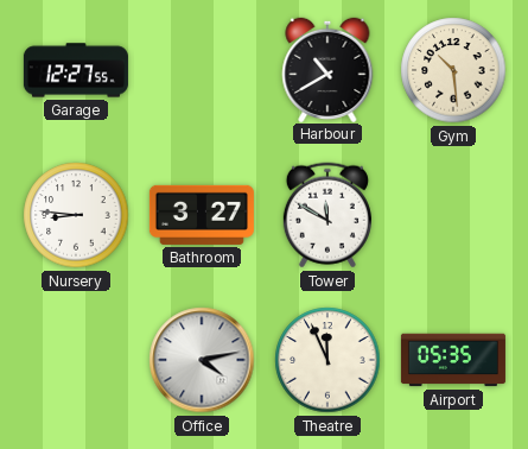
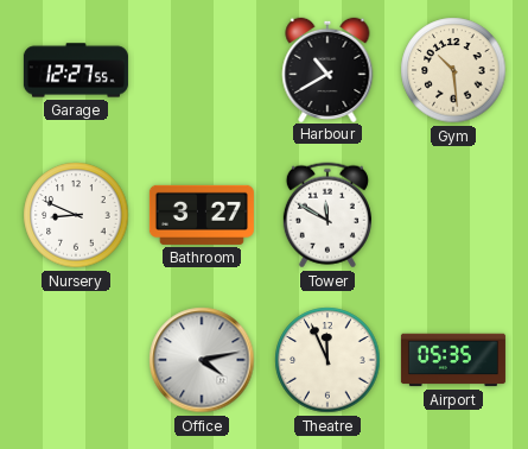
Nursery: 8:46 -> 8:49
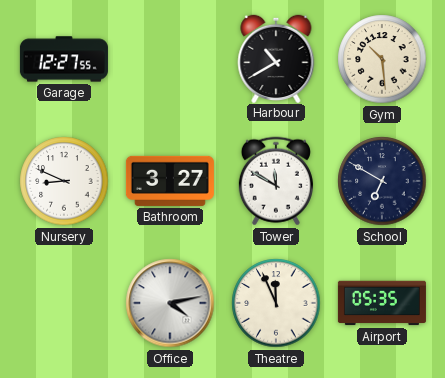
School: none -> 6:50
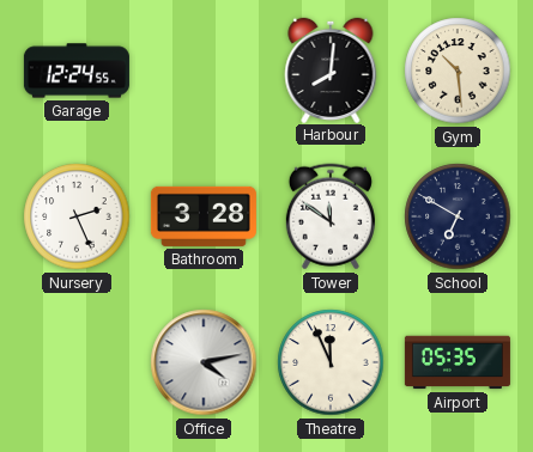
Garage: 12:27 -> 12:24
Harbour: 10:40 -> 8:01
Nursery: 8:49 -> 2:26
Bathroom: 3:27 -> 3:28
Tower: 11:50 -> 11:51
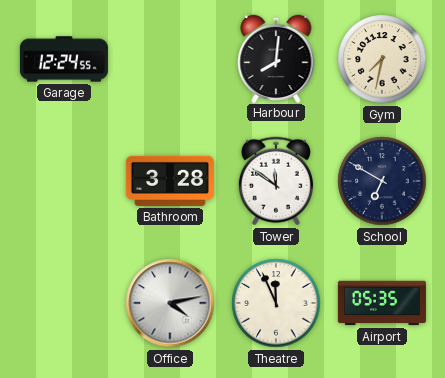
Gym: 10:29 -> 7:32
Nursery: 2:26 -> none
